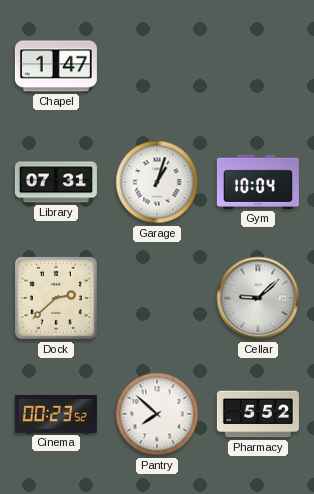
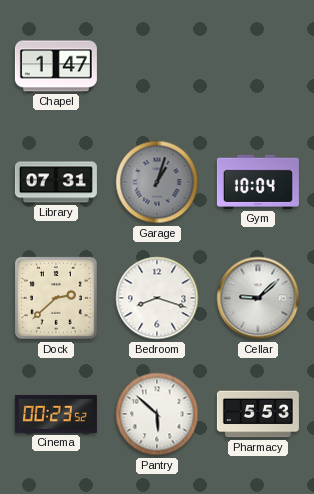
Garage dial: white -> grey
Bedroom: none -> 8:18
Pantry: 7:52 -> 5:52
Pharmacy: 5:52 -> 5:53
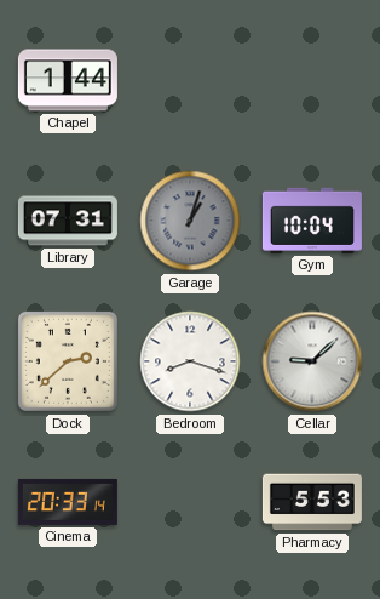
Chapel: 1:47 -> 1:44
Cinema: 00:23 -> 20:33
Pantry: 5:52 -> none
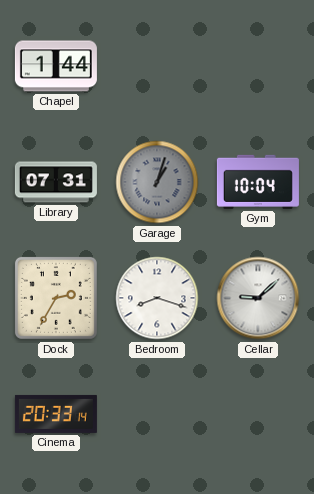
Dock: 2:38 -> 2:35
Pharmacy: 5:53 -> none
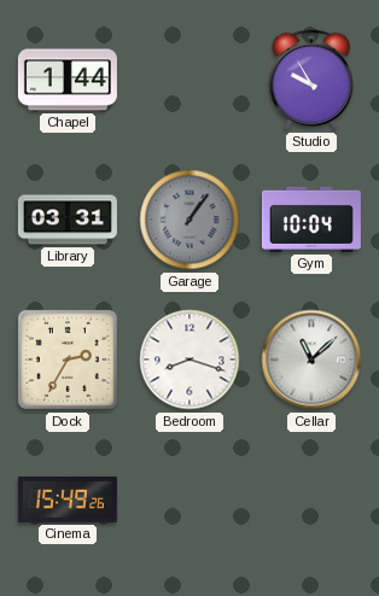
Studio: none -> 9:55
Library: 07:31 -> 03:31
Garage: 1:03 -> 1:06
Cellar: 9:08 -> 11:08
Cinema: 20:33 -> 15:49
